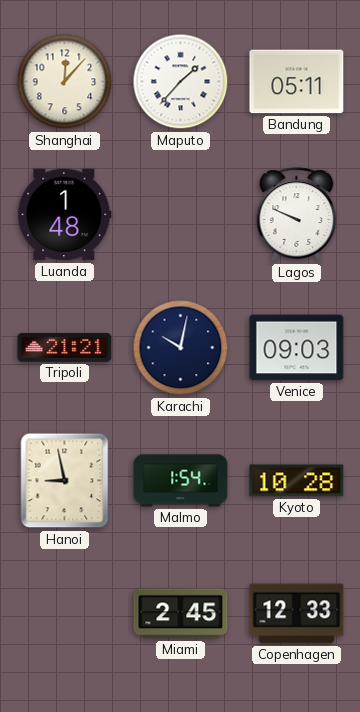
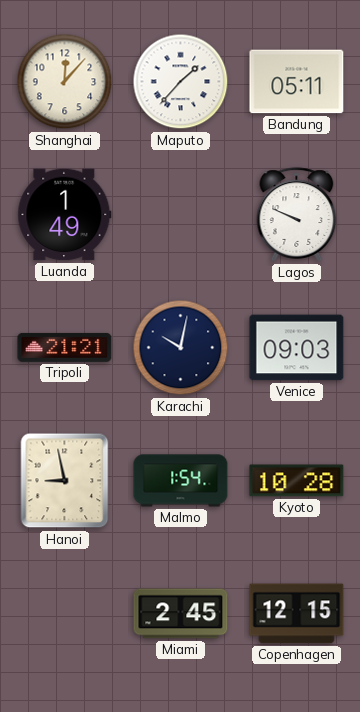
Luanda: 1:48 -> 1:49
Copenhagen: 12:33 -> 12:15
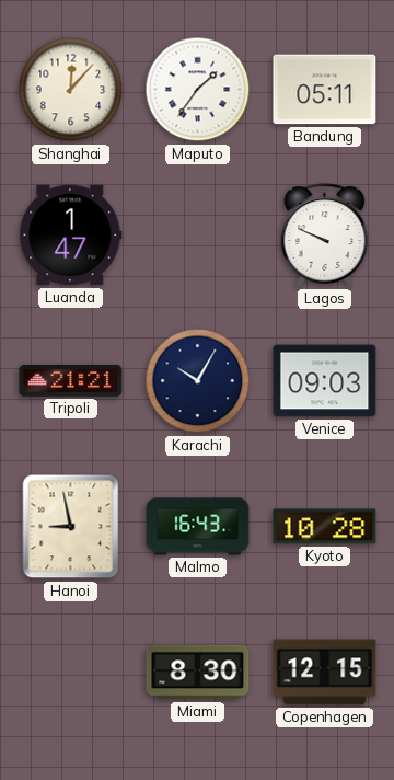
Maputo: 1:37 -> 1:36
Luanda: 1:49 -> 1:47
Karachi: 10:02 -> 10:05
Malmo: 1:54 -> 16:43
Miami: 2:45 -> 8:30
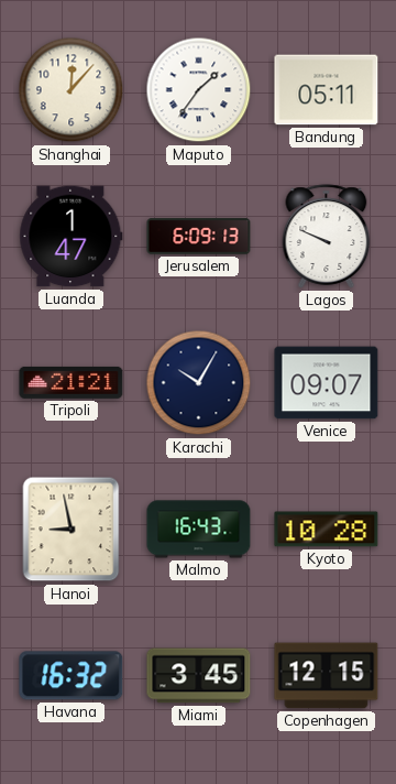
Jerusalem: none -> 6:09
Venice: 09:03 -> 09:07
Havana: none -> 16:32
Miami: 8:30 -> 3:45
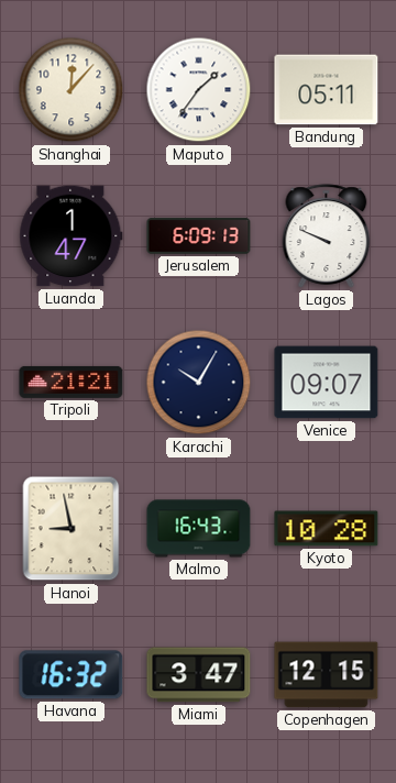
Miami: 3:45 -> 3:47
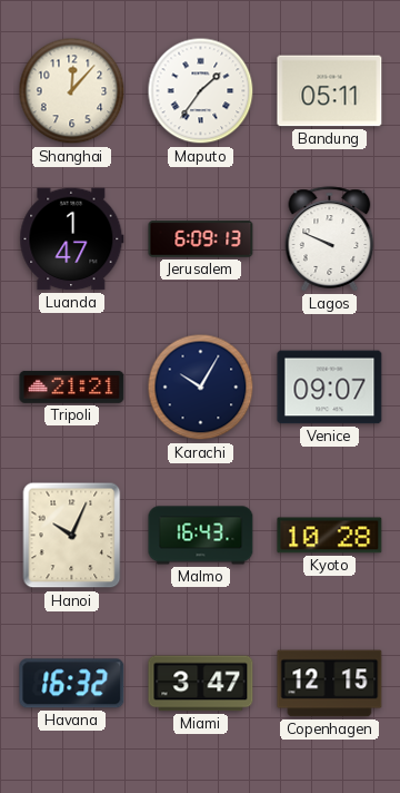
Hanoi: 8:58 -> 10:04
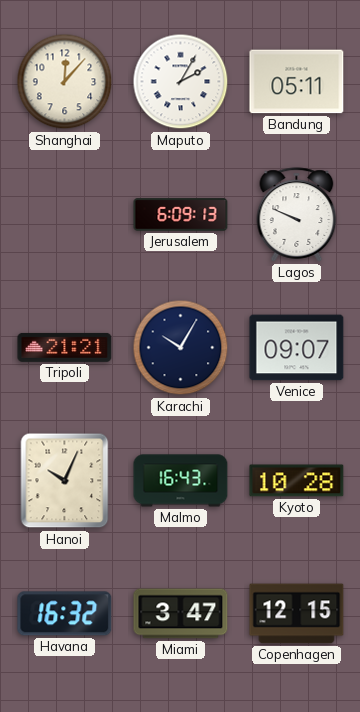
Maputo: 1:36 -> 2:05
Luanda: 1:47 -> none
